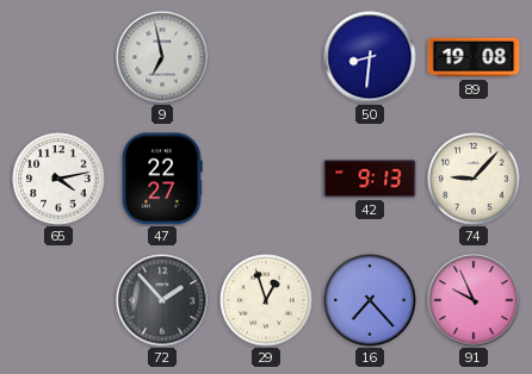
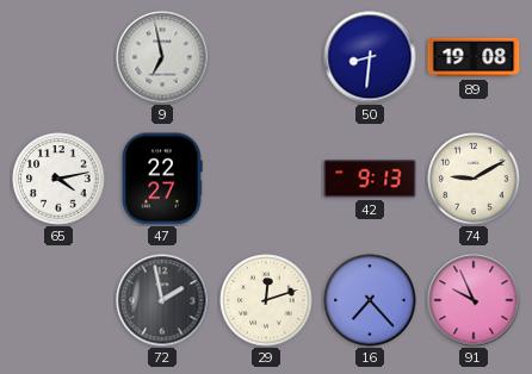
74: 9:07 -> 9:10
72: 1:53 -> 1:58
29: 12:57 -> 12:12
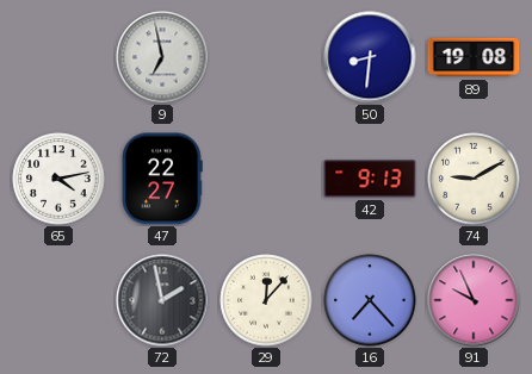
29: 12:12 -> 12:07
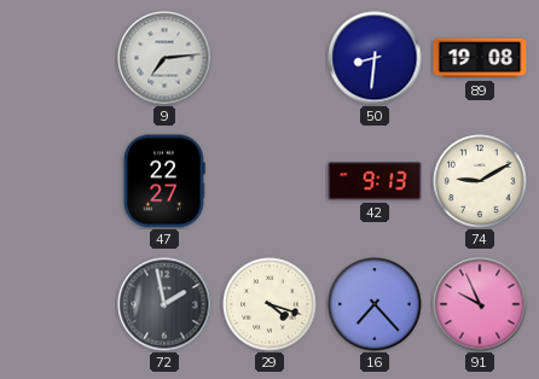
9: 6:58 -> 7:14
65: 4:13 -> none
29: 12:07 -> 4:18
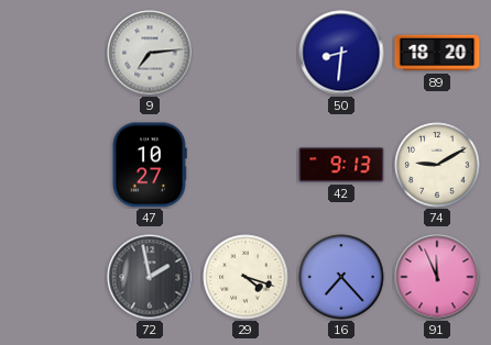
89: 19:08 -> 18:20
47: 22:27 -> 10:27
91: 9:56 -> 11:56
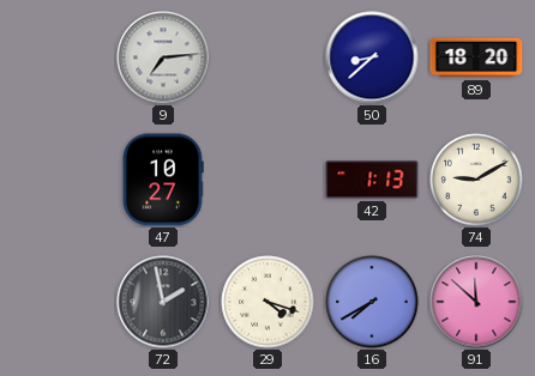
50: 8:31 -> 8:38
42: 9:13 -> 1:13
16: 7:23 -> 7:40
91: 11:56 -> 11:52
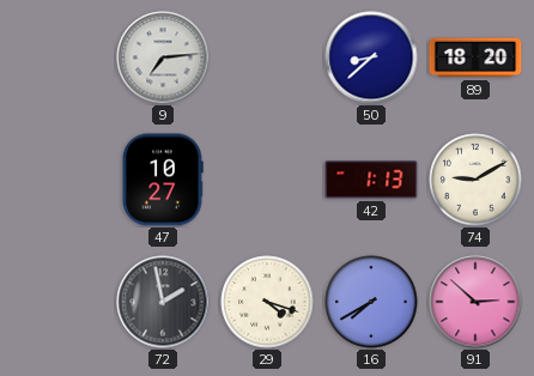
91: 11:52 -> 2:52
